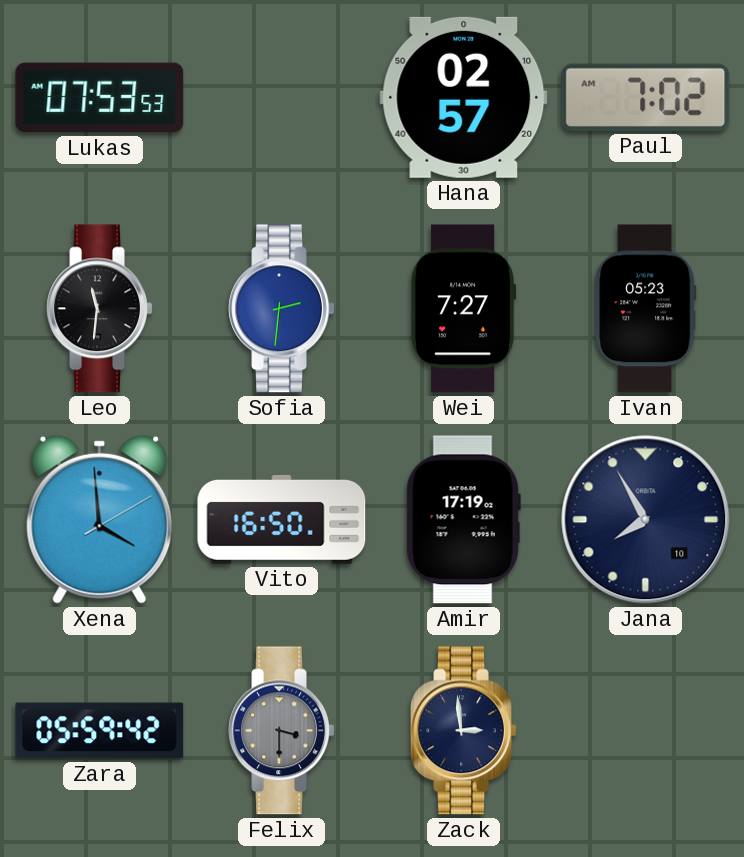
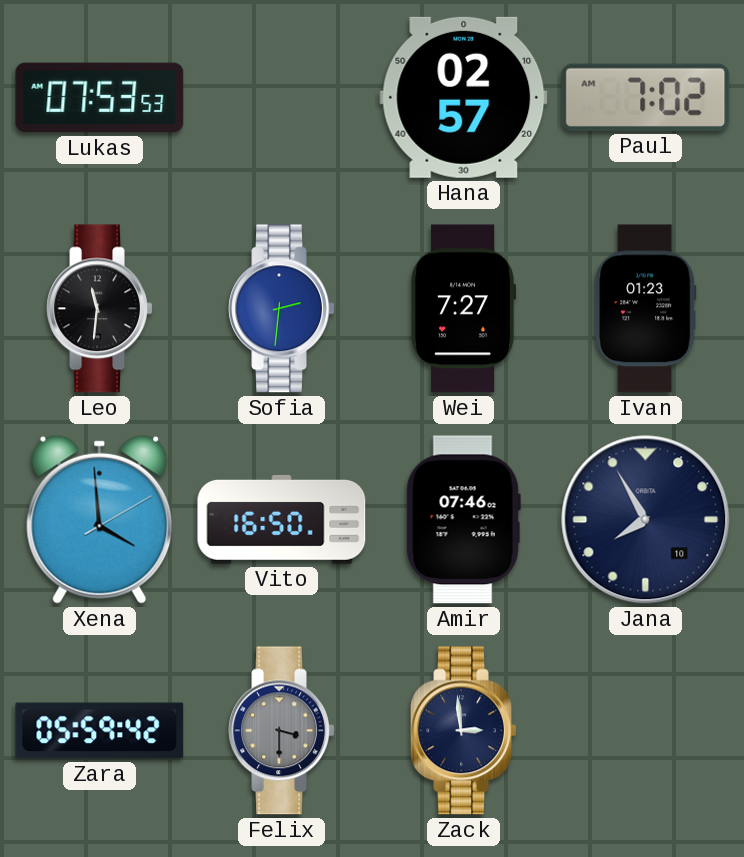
Ivan: 05:23 -> 01:23
Amir: 17:19 -> 07:46
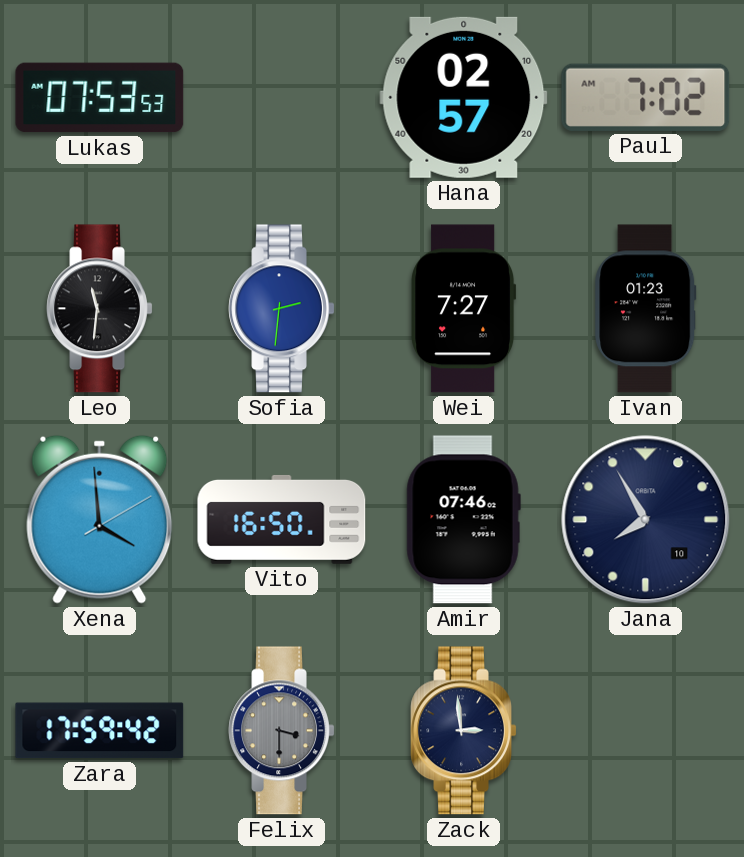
Zara: 05:59 -> 17:59
